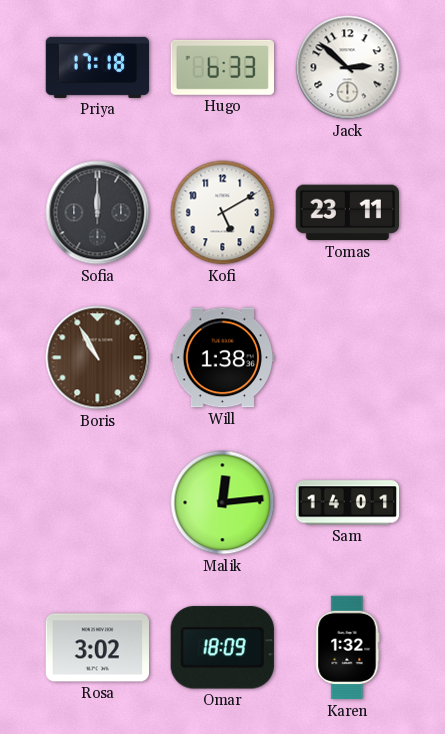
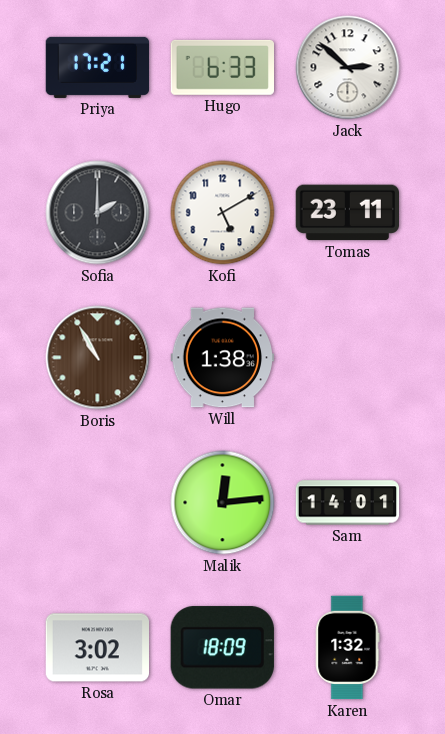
Priya: 17:18 -> 17:21
Sofia: 12:00 -> 2:00
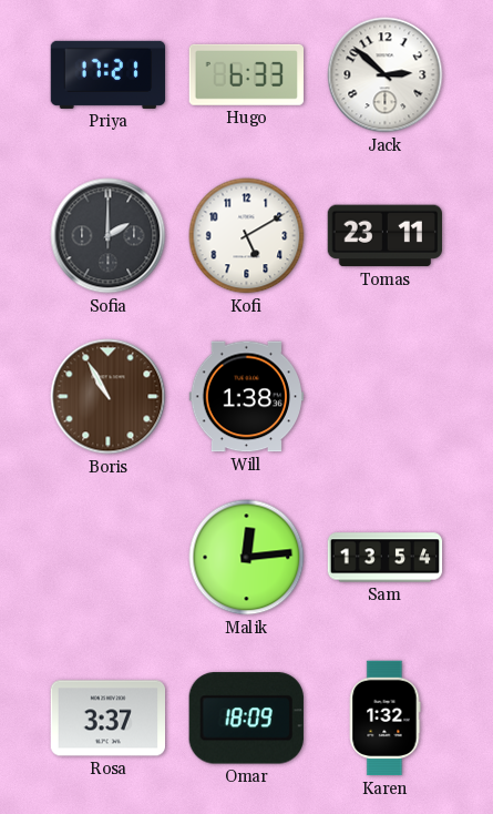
Sam: 14:01 -> 13:54
Rosa: 3:02 -> 3:37
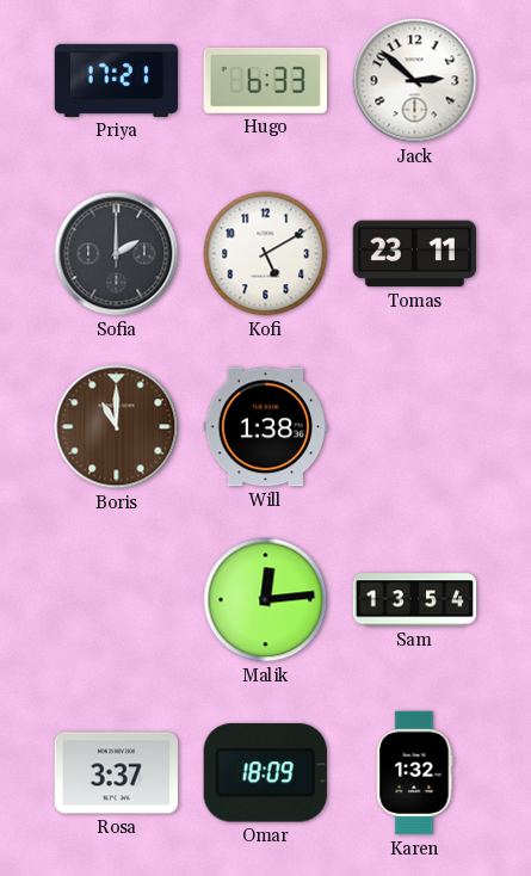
Boris: 10:55 -> 11:00
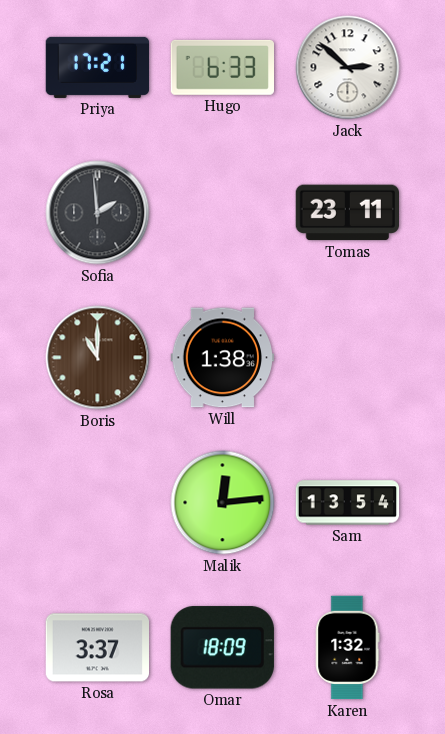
Sofia: 2:00 -> 1:59
Kofi: 5:10 -> none
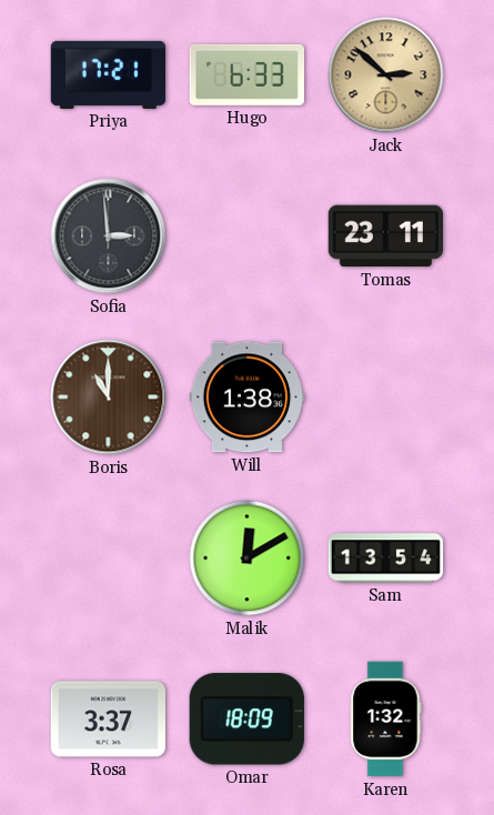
Jack dial: white -> champagne
Sofia: 1:59 -> 2:59
Malik: 12:14 -> 12:10
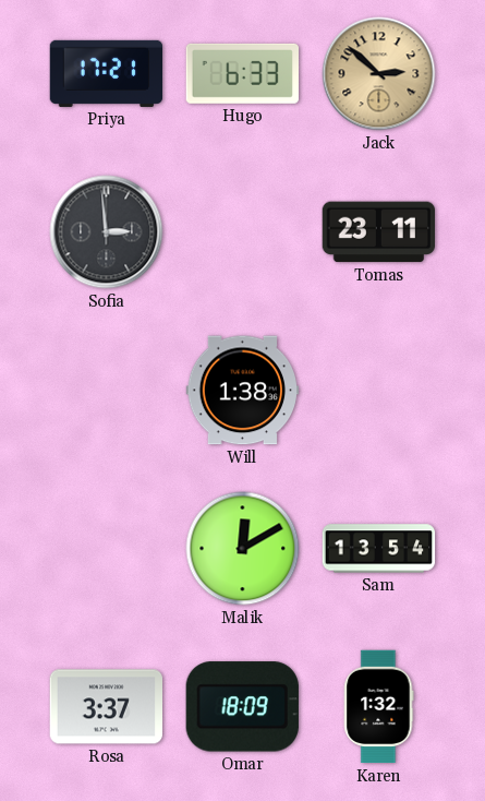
Boris: 11:00 -> none
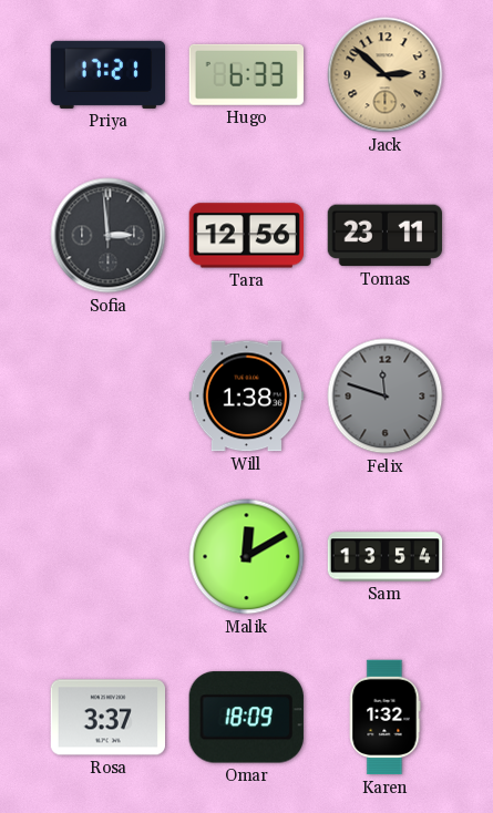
Tara: none -> 12:56
Felix: none -> 11:48
